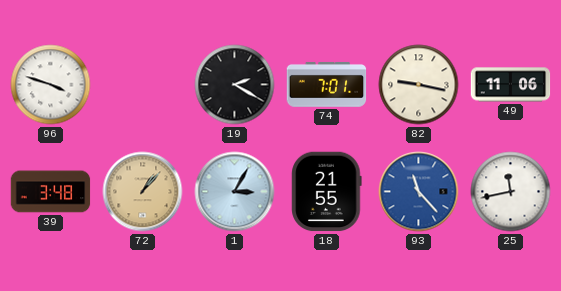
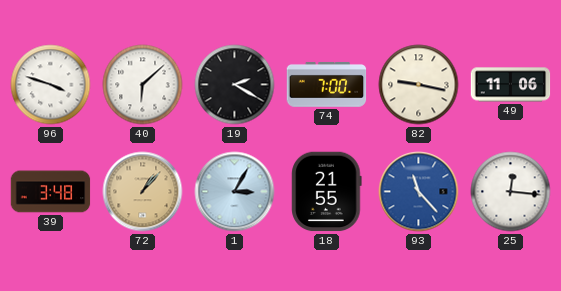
40: none -> 6:08
74: 7:01 -> 7:00
25: 11:43 -> 12:16
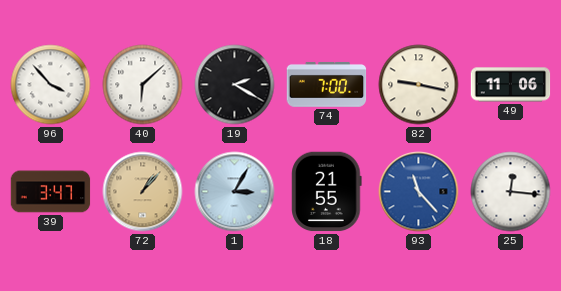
96: 3:48 -> 3:53
39: 3:48 -> 3:47
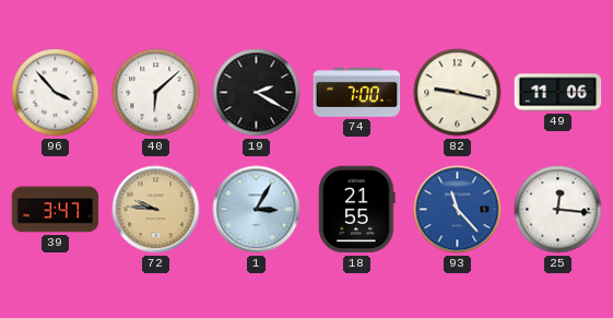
72: 1:07 -> 9:46
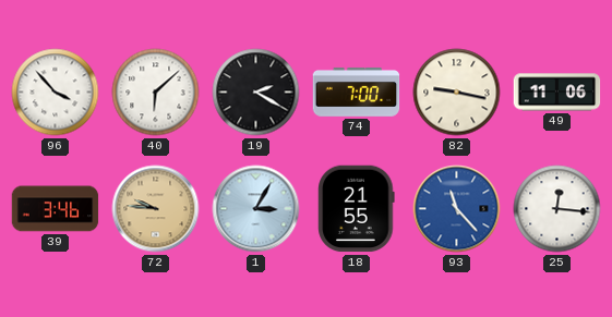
39: 3:47 -> 3:46
